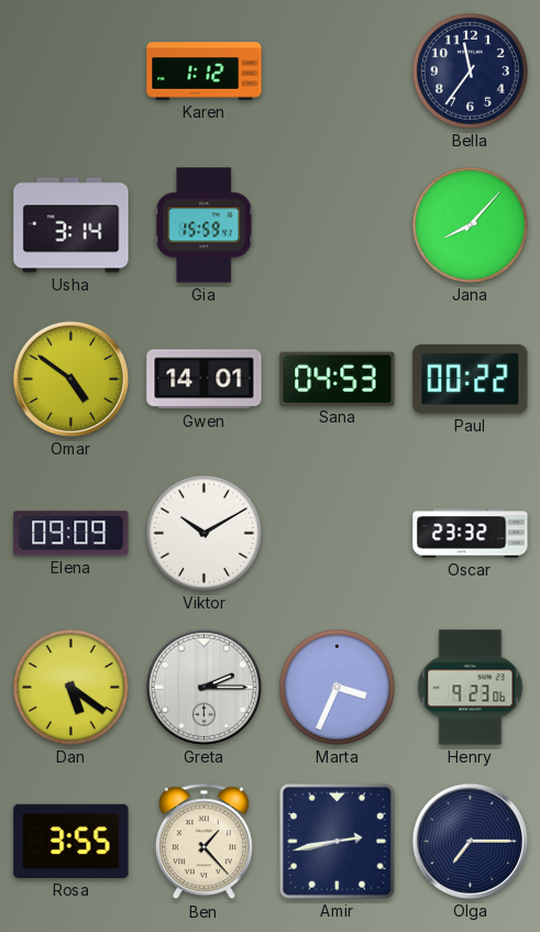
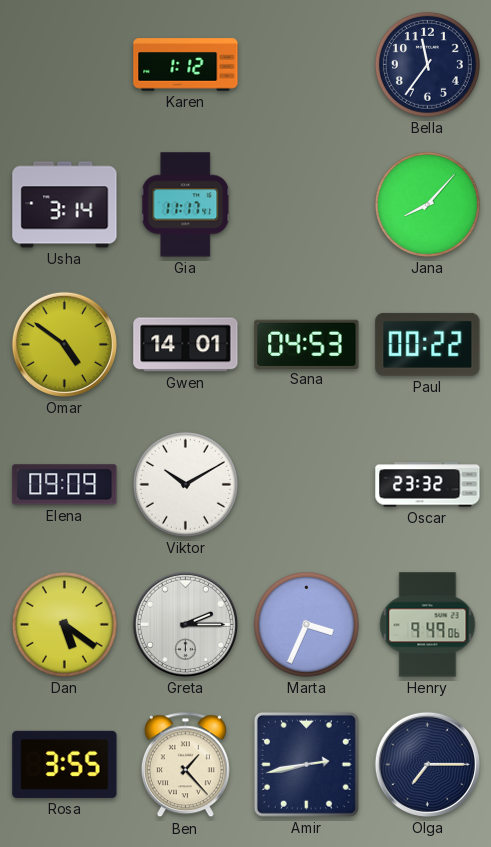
Gia: 15:59 -> 11:17
Henry: 9:23 -> 9:49
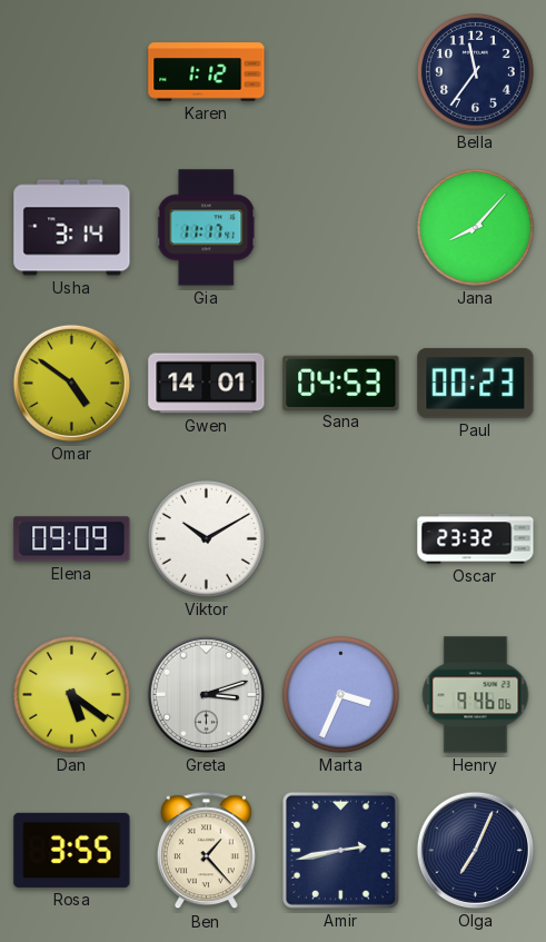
Paul: 00:22 -> 00:23
Greta: 2:15 -> 3:12
Henry: 9:49 -> 9:46
Olga: 7:15 -> 7:04
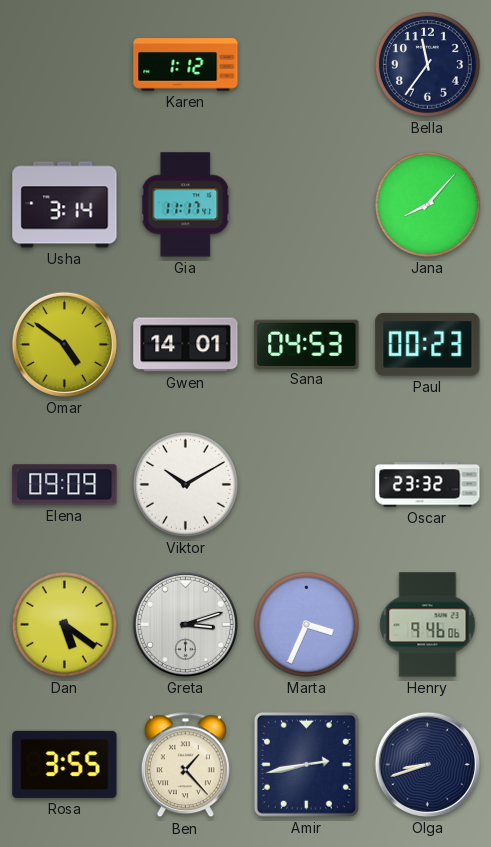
Olga: 7:04 -> 8:42
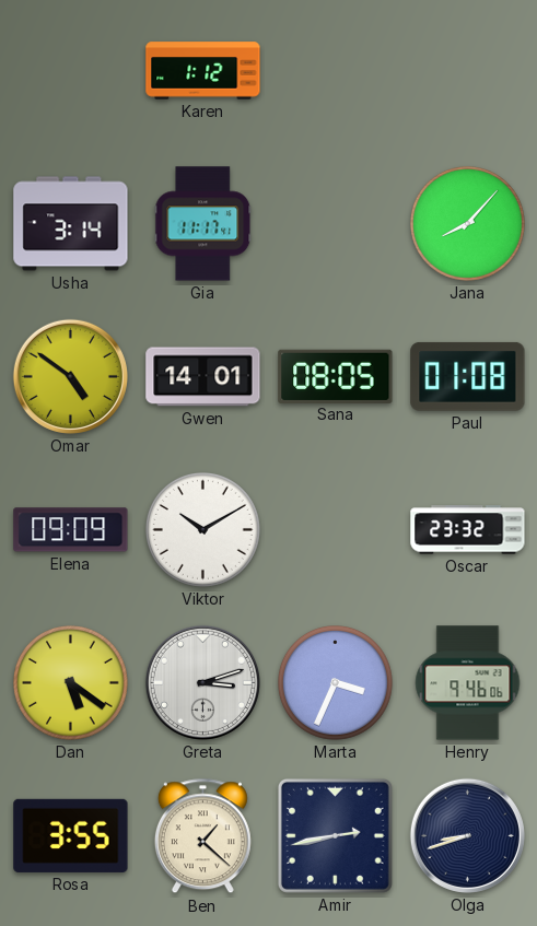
Bella: 11:36 -> none
Sana: 04:53 -> 08:05
Paul: 00:23 -> 01:08
Ben: 1:23 -> 1:22
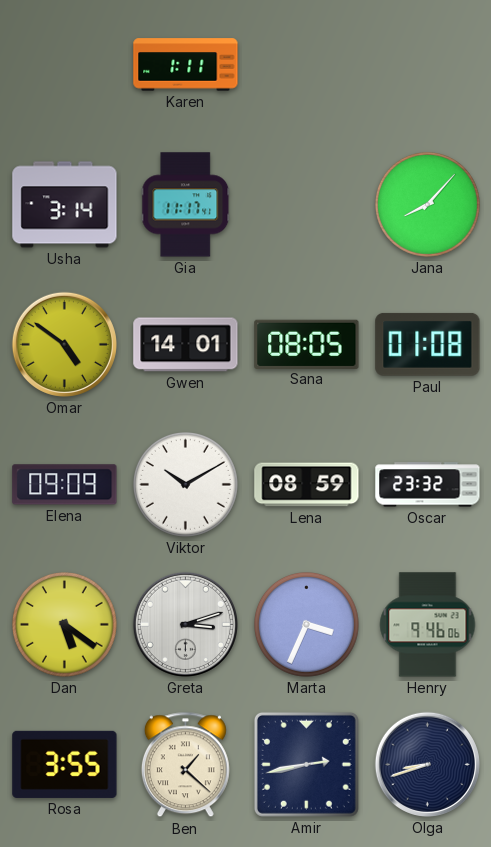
Karen: 1:12 -> 1:11
Lena: none -> 08:59
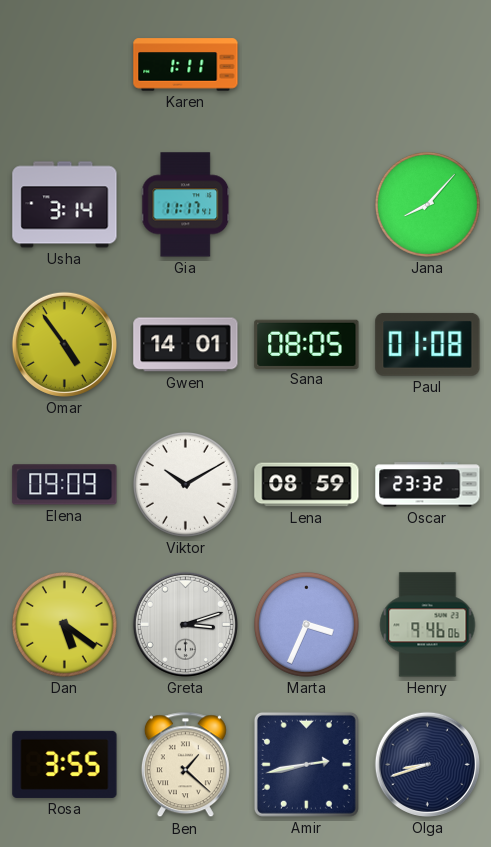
Omar: 4:51 -> 4:54
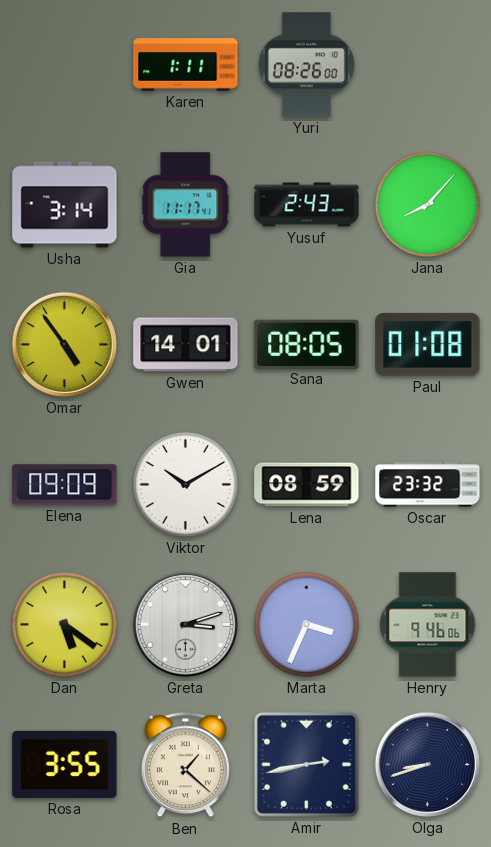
Yuri: none -> 08:26
Yusuf: none -> 2:43
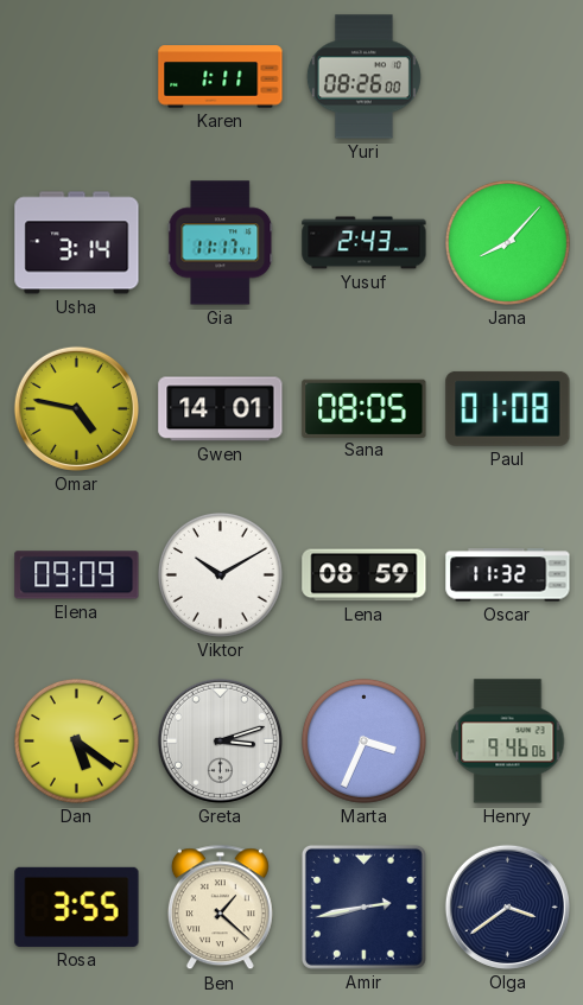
Omar: 4:54 -> 4:47
Oscar: 23:32 -> 11:32
Olga: 8:42 -> 3:39
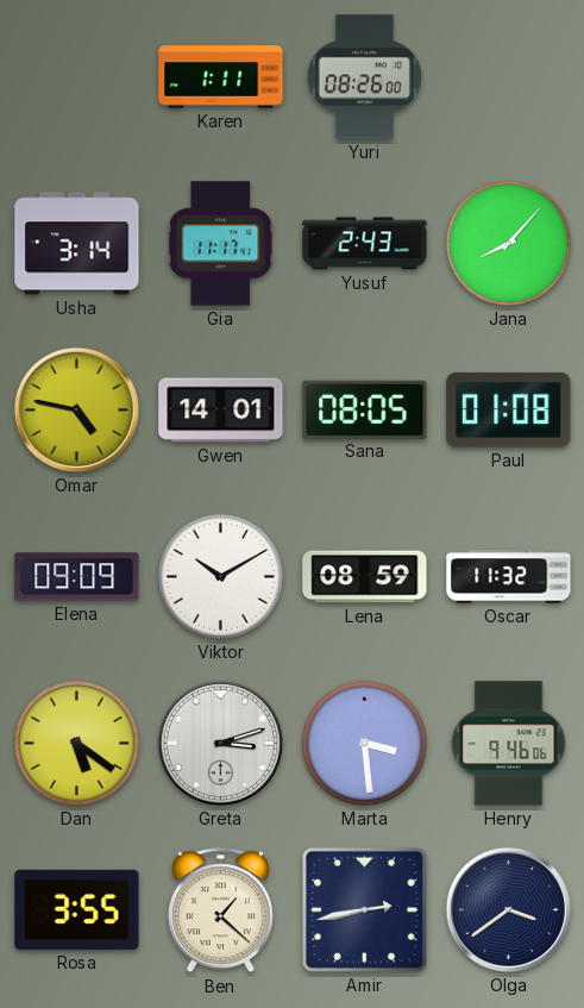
Marta: 3:34 -> 3:29
